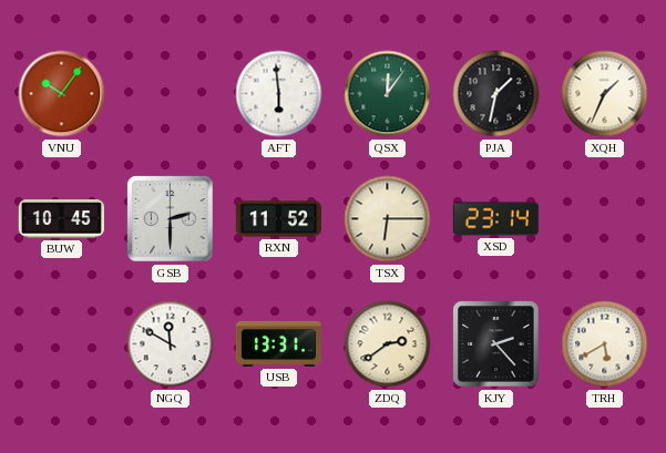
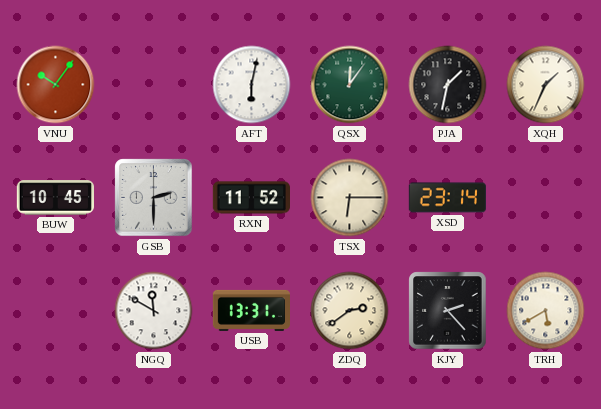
AFT: 5:59 -> 6:02
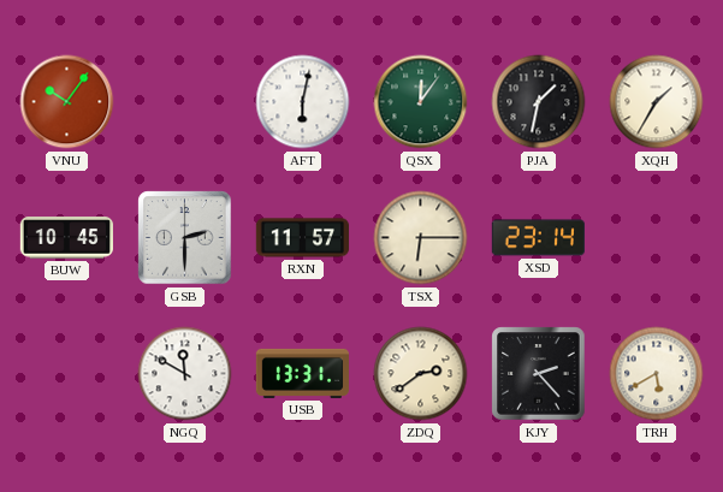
XQH: 1:34 -> 1:35
RXN: 11:52 -> 11:57
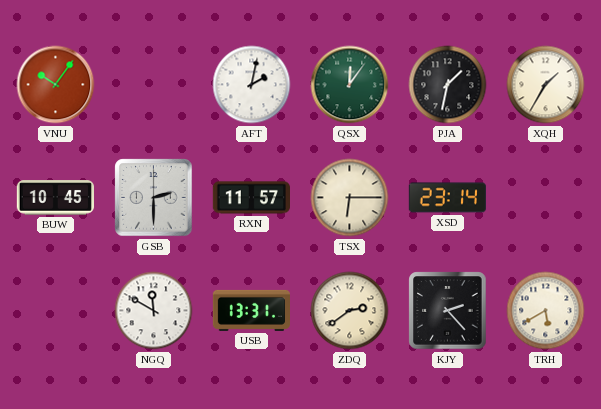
AFT: 6:02 -> 2:02
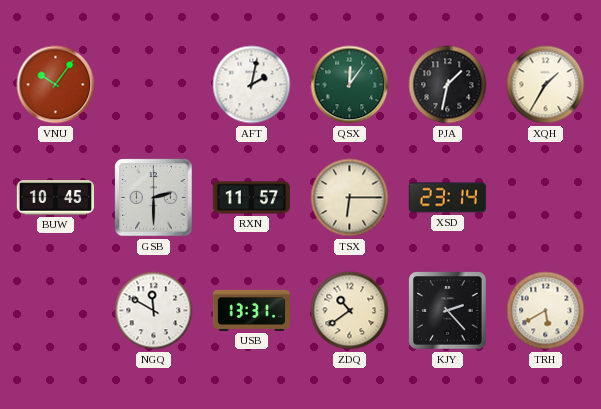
ZDQ: 2:39 -> 10:39
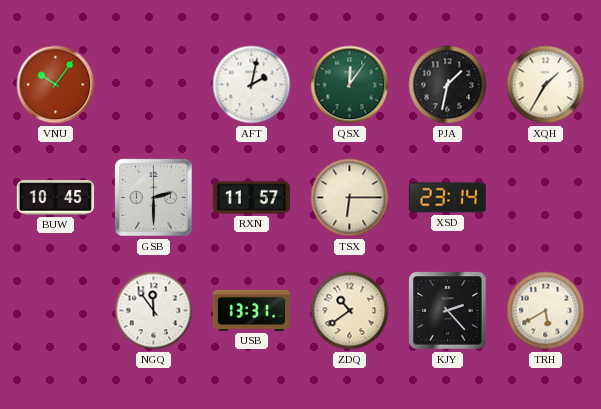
NGQ: 11:50 -> 11:54
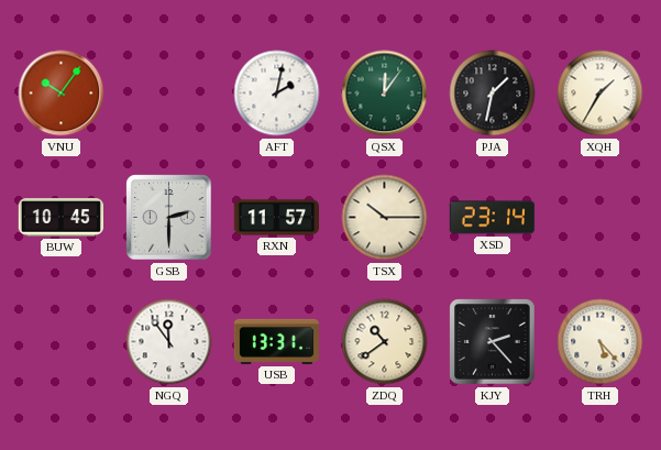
TSX: 6:15 -> 10:15
TRH: 5:40 -> 5:23
